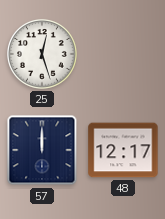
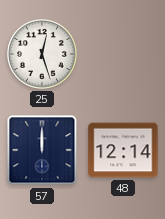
48: 12:17 -> 12:14
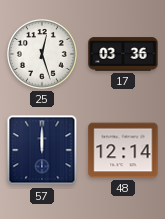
17: none -> 03:36
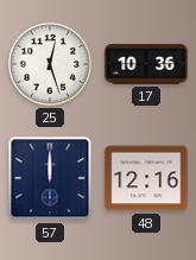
17: 03:36 -> 10:36
48: 12:14 -> 12:16
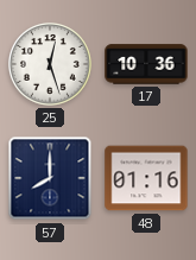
57: 12:00 -> 8:00
48: 12:16 -> 01:16
